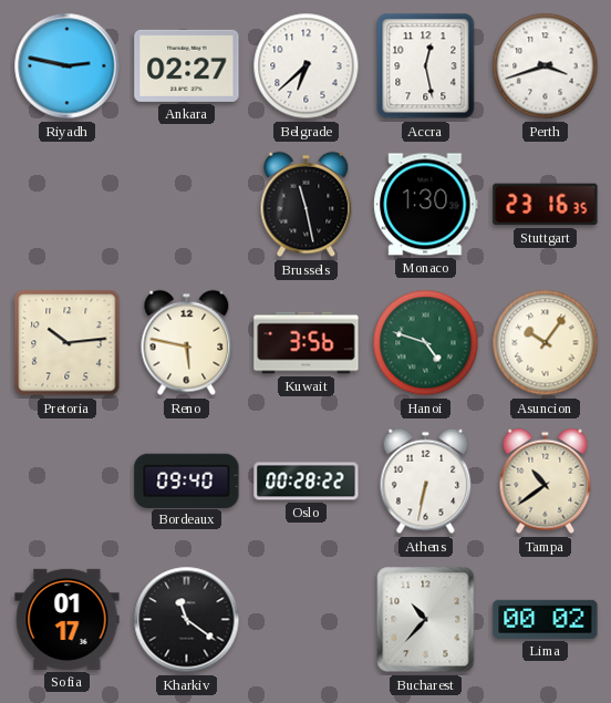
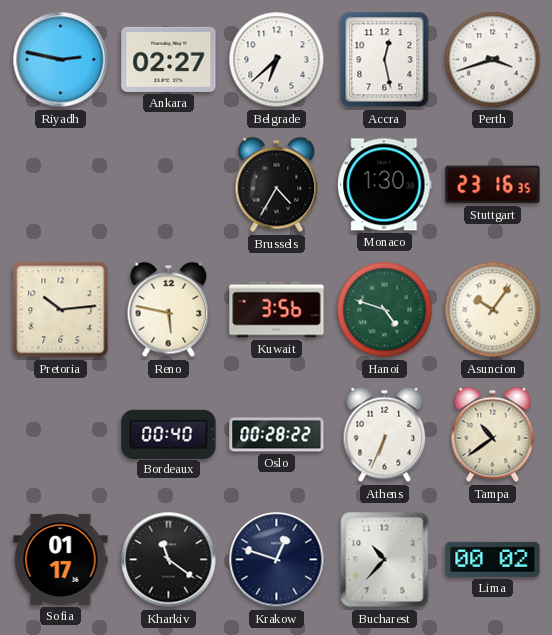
Brussels: 11:28 -> 4:35
Bordeaux: 09:40 -> 00:40
Athens: 6:32 -> 6:34
Krakow: none -> 12:48
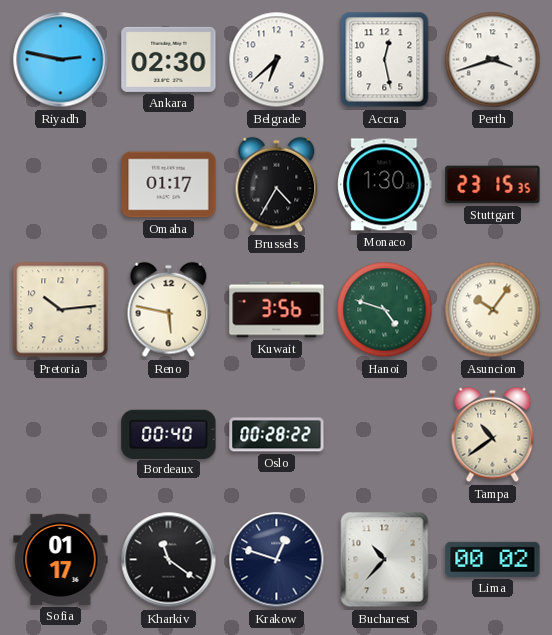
Ankara: 02:27 -> 02:30
Omaha: none -> 01:17
Stuttgart: 23:16 -> 23:15
Athens: 6:34 -> none
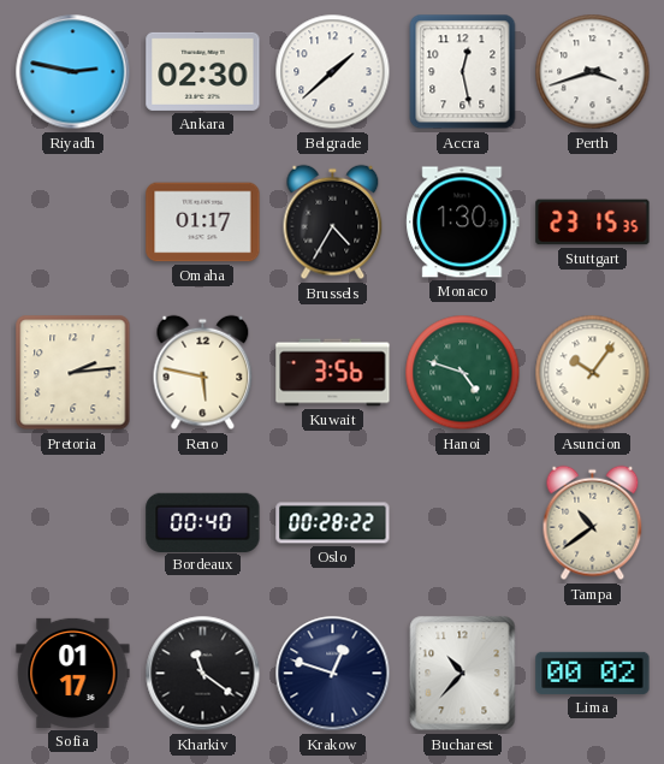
Belgrade: 6:38 -> 1:38
Pretoria: 10:14 -> 2:14
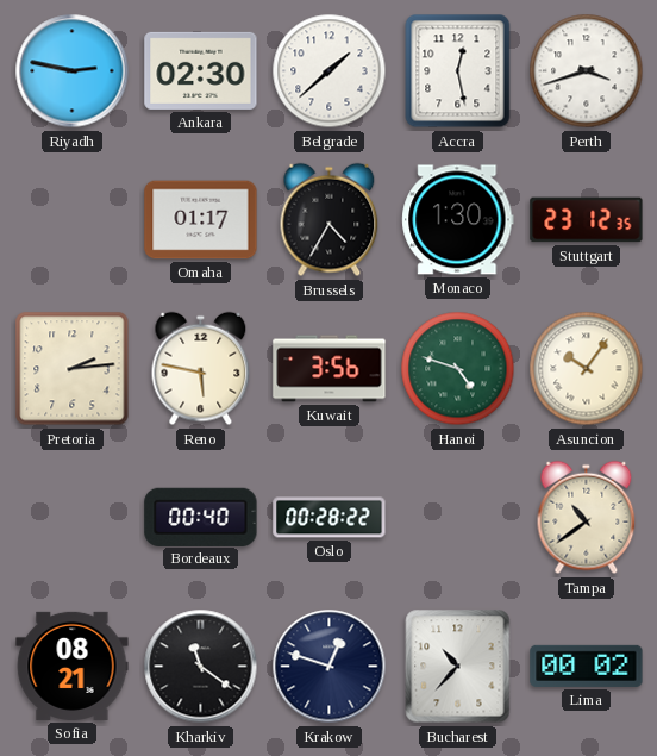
Stuttgart: 23:15 -> 23:12
Sofia: 01:17 -> 08:21
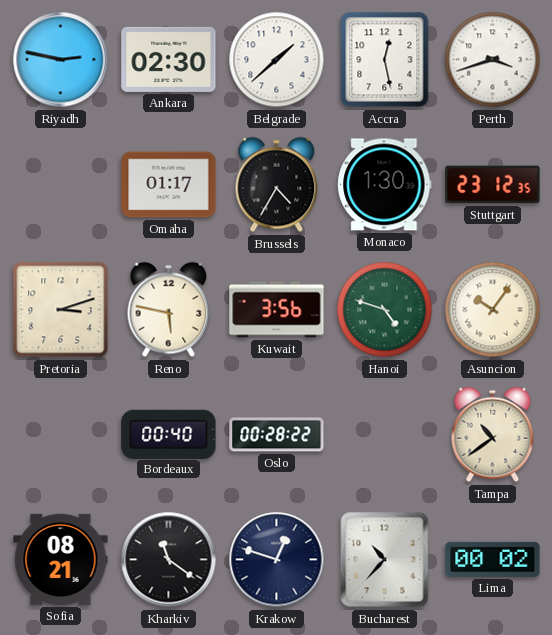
Pretoria: 2:14 -> 3:12
